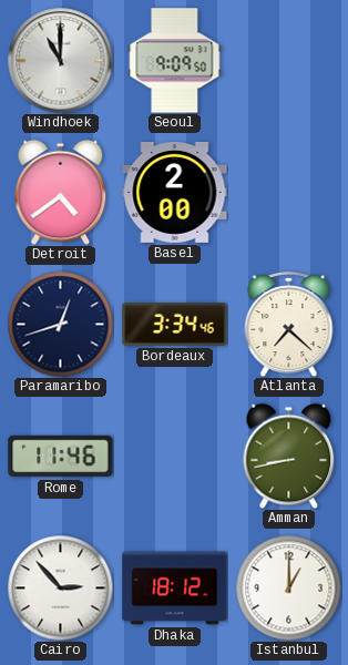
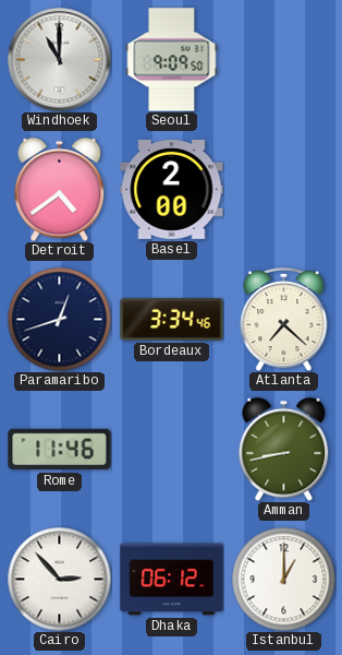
Dhaka: 18:12 -> 06:12
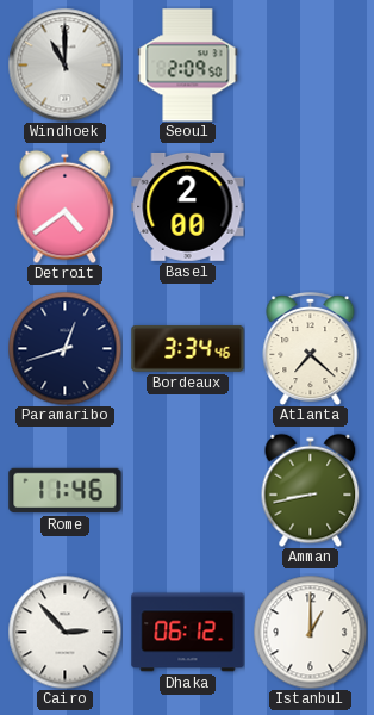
Seoul: 9:09 -> 2:09
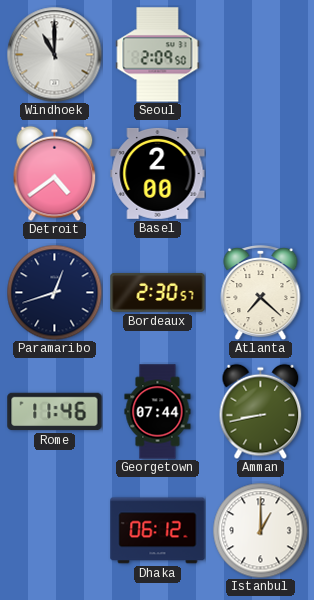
Bordeaux: 3:34 -> 2:30
Georgetown: none -> 07:44
Cairo: 2:53 -> none
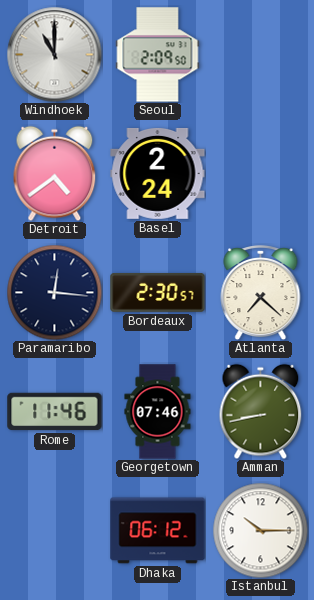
Basel: 2:00 -> 2:24
Paramaribo: 12:42 -> 12:16
Georgetown: 07:44 -> 07:46
Istanbul: 1:00 -> 10:15
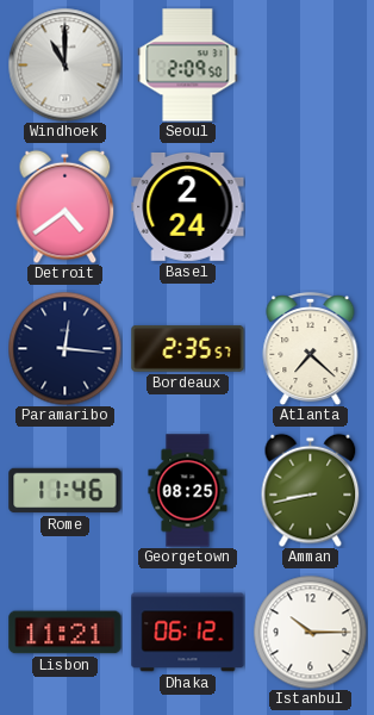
Bordeaux: 2:30 -> 2:35
Georgetown: 07:46 -> 08:25
Lisbon: none -> 11:21
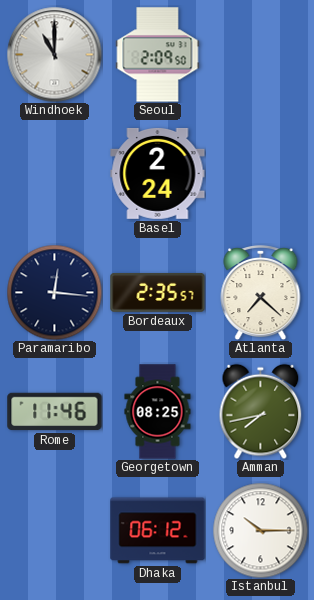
Detroit: 4:39 -> none
Amman: 8:43 -> 7:43
Lisbon: 11:21 -> none
